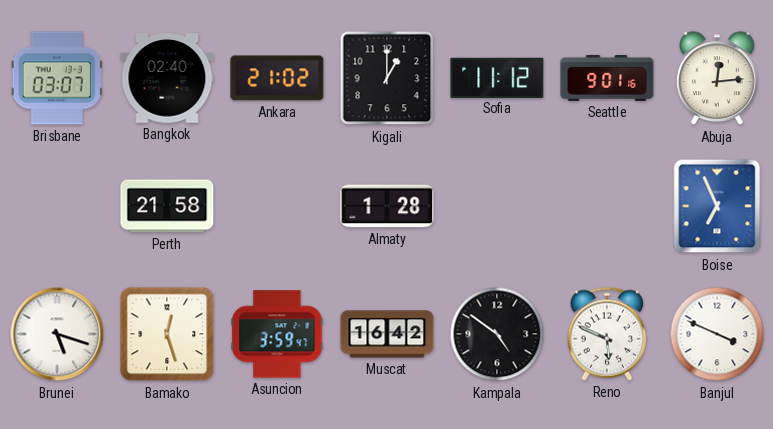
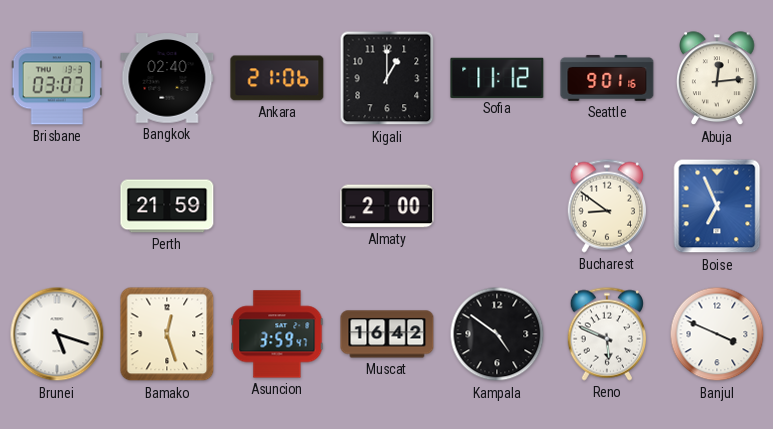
Ankara: 21:02 -> 21:06
Perth: 21:58 -> 21:59
Almaty: 1:28 -> 2:00
Bucharest: none -> 8:51
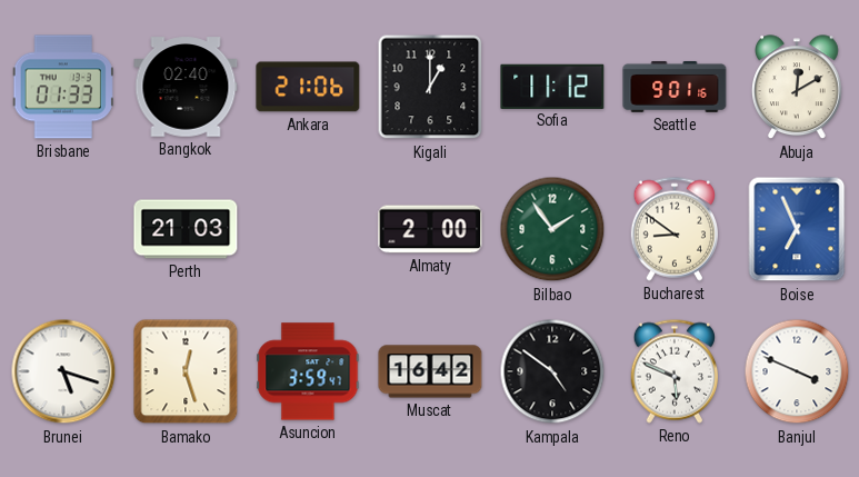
Brisbane: 03:07 -> 01:33
Abuja: 12:14 -> 12:10
Perth: 21:59 -> 21:03
Bilbao: none -> 1:54
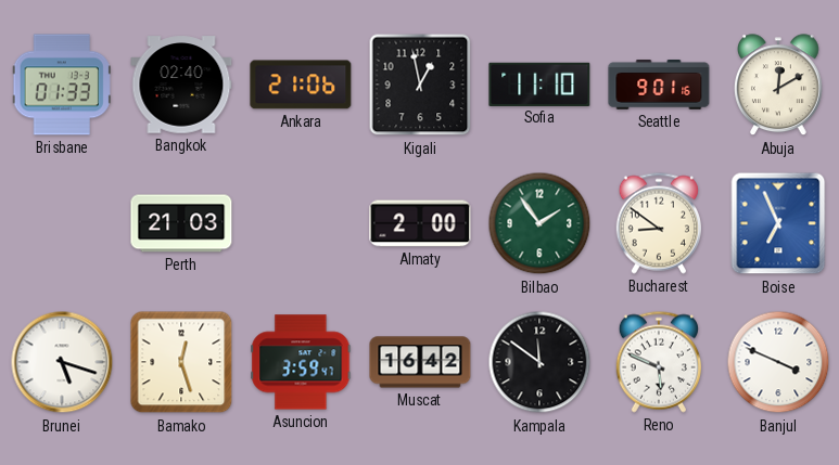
Kigali: 1:00 -> 12:58
Sofia: 11:12 -> 11:10
Kampala: 4:51 -> 11:51
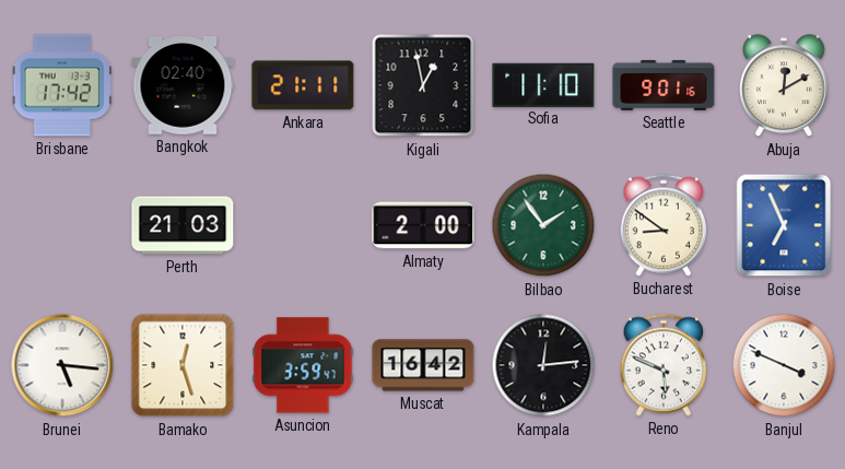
Brisbane: 01:33 -> 17:42
Ankara: 21:06 -> 21:11
Brunei: 5:18 -> 5:16
Kampala: 11:51 -> 12:14
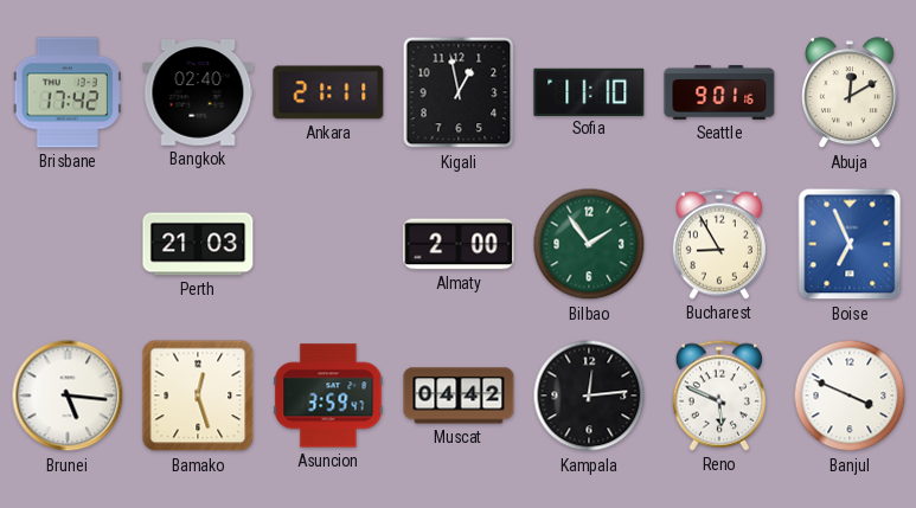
Bucharest: 8:51 -> 8:55
Muscat: 16:42 -> 04:42
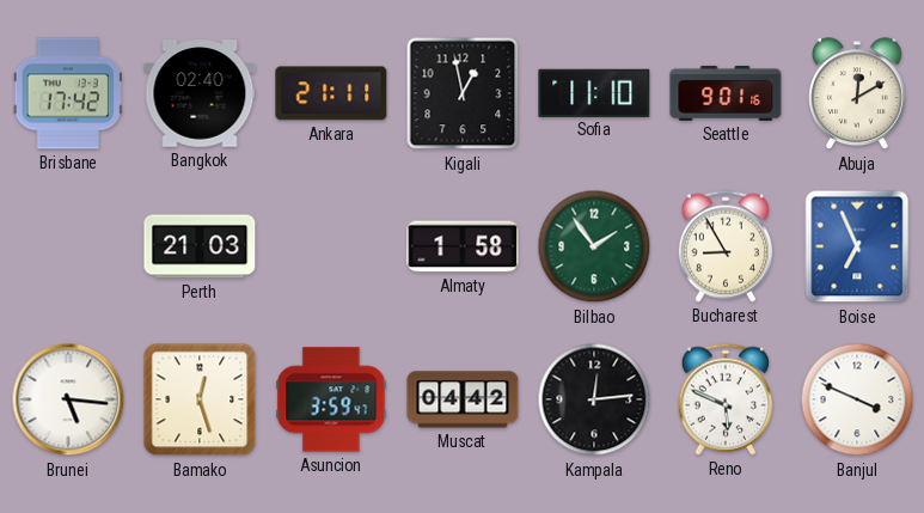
Almaty: 2:00 -> 1:58
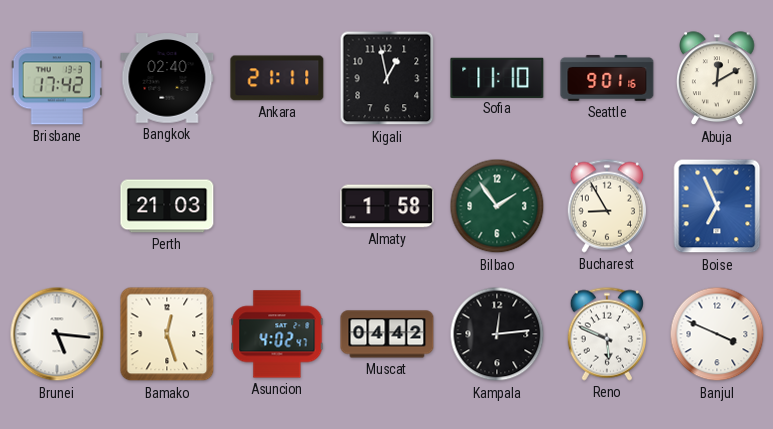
Asuncion: 3:59 -> 4:02
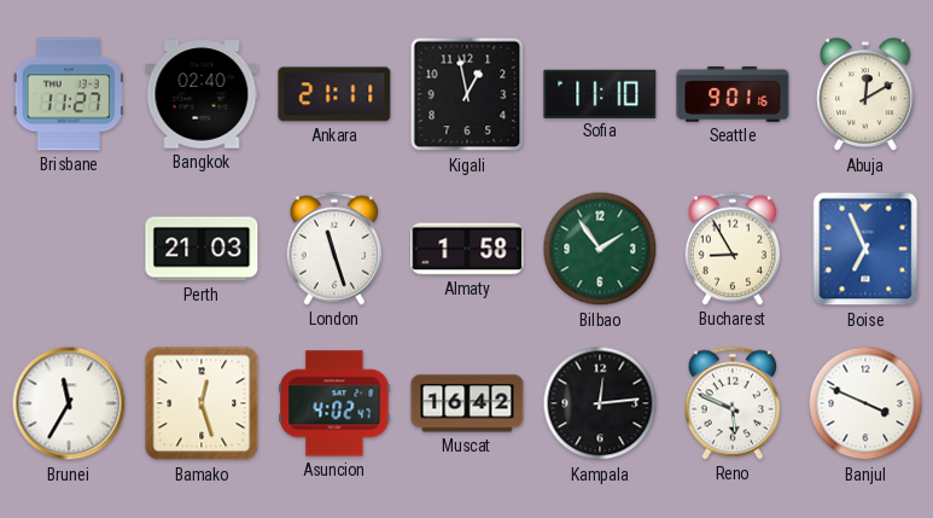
Brisbane: 17:42 -> 11:27
London: none -> 11:27
Brunei: 5:16 -> 11:35
Muscat: 04:42 -> 16:42
